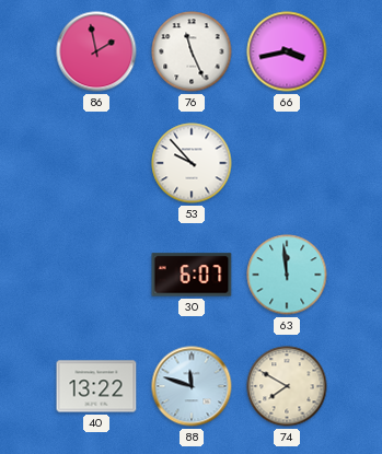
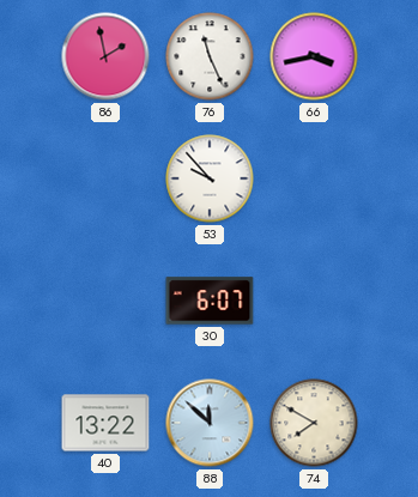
63: 11:59 -> none
88: 11:48 -> 11:52
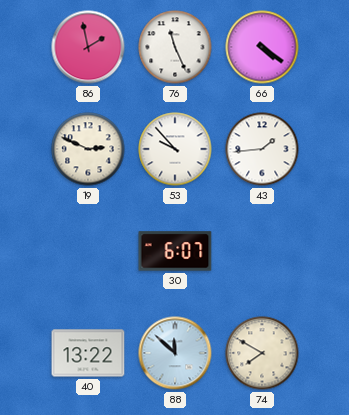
66: 3:43 -> 4:21
19: none -> 2:49
43: none -> 1:44
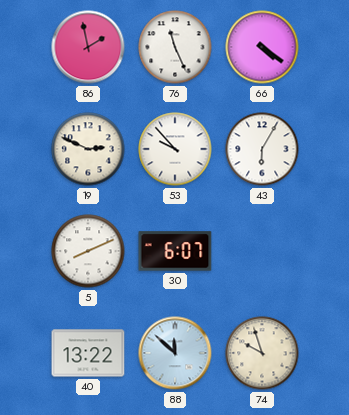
43: 1:44 -> 6:05
5: none -> 8:11
74: 7:50 -> 9:57
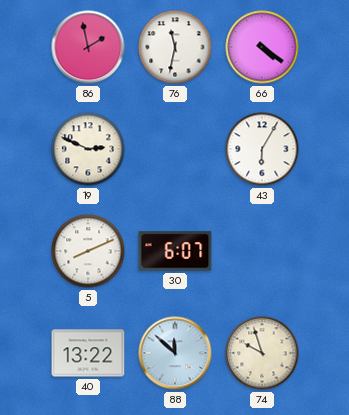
76: 11:26 -> 11:32
53: 9:53 -> none
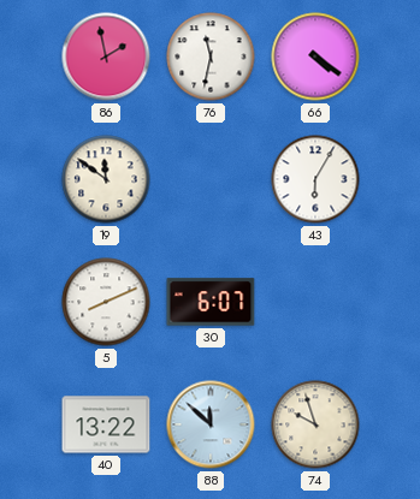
19: 2:49 -> 11:51
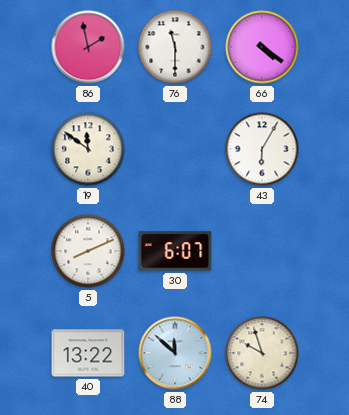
76: 11:32 -> 11:30
